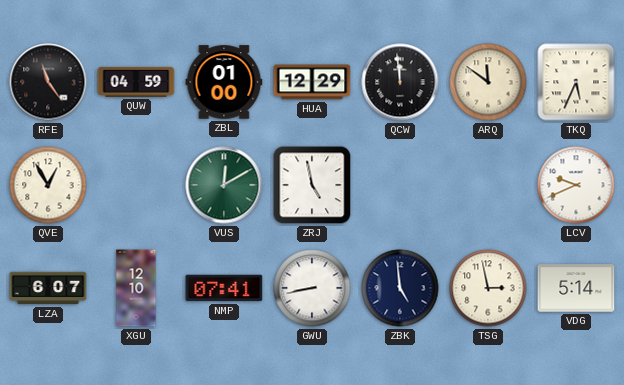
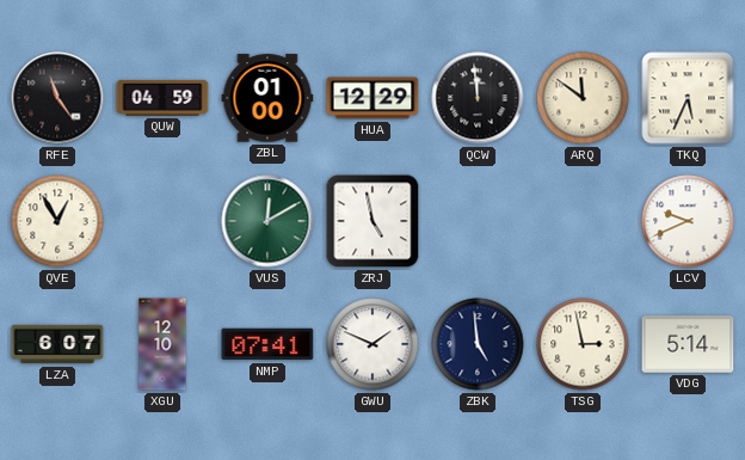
GWU: 8:43 -> 1:49
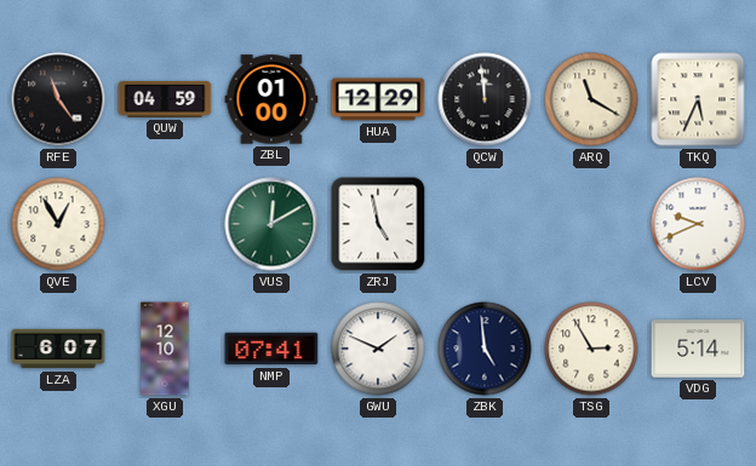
ARQ: 11:51 -> 11:20
TSG: 2:58 -> 2:55
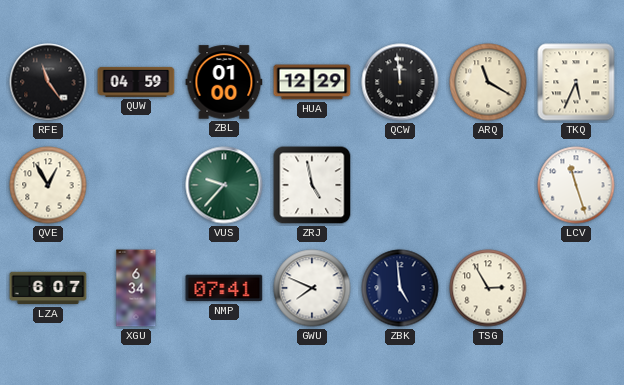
VUS: 12:10 -> 9:37
LCV: 9:41 -> 11:27
XGU: 12:10 -> 6:34
GWU: 1:49 -> 7:49
VDG: 5:14 -> none
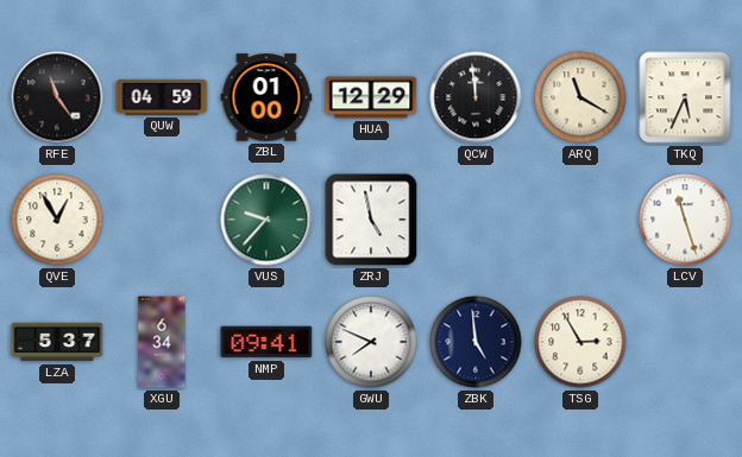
LZA: 6:07 -> 5:37
NMP: 07:41 -> 09:41
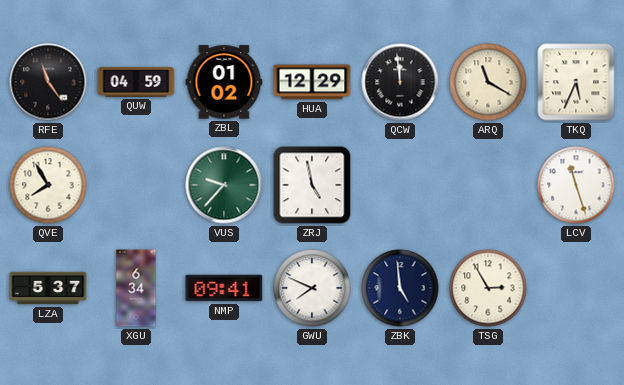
ZBL: 01:00 -> 01:02
QVE: 12:55 -> 7:55
